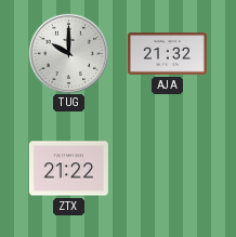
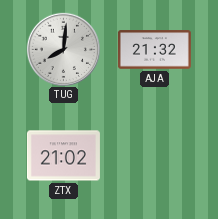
TUG: 10:00 -> 8:01
ZTX: 21:22 -> 21:02
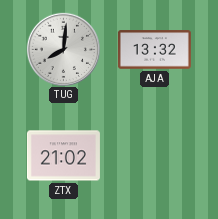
AJA: 21:32 -> 13:32
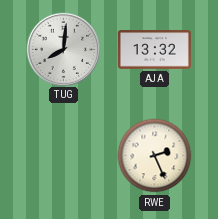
ZTX: 21:02 -> none
RWE: none -> 2:26
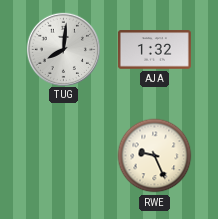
AJA: 13:32 -> 1:32
RWE: 2:26 -> 9:26
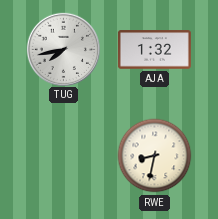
TUG: 8:01 -> 7:43
RWE: 9:26 -> 8:32
